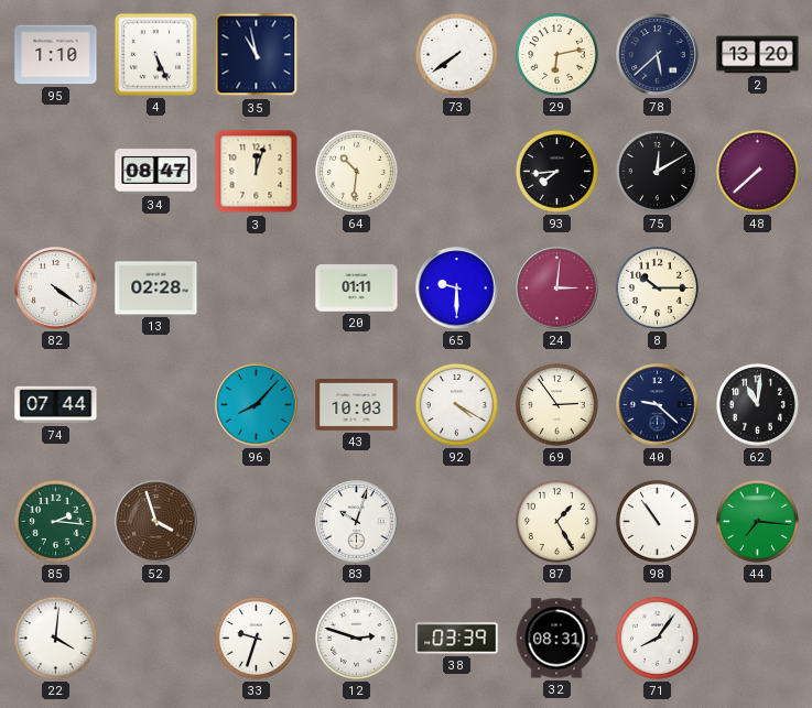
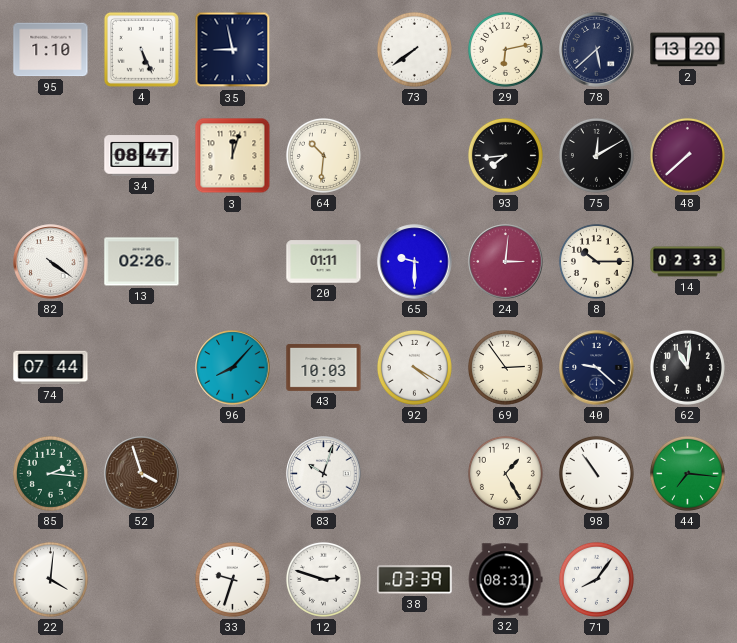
35: 10:58 -> 8:58
13: 02:28 -> 02:26
14: none -> 02:33
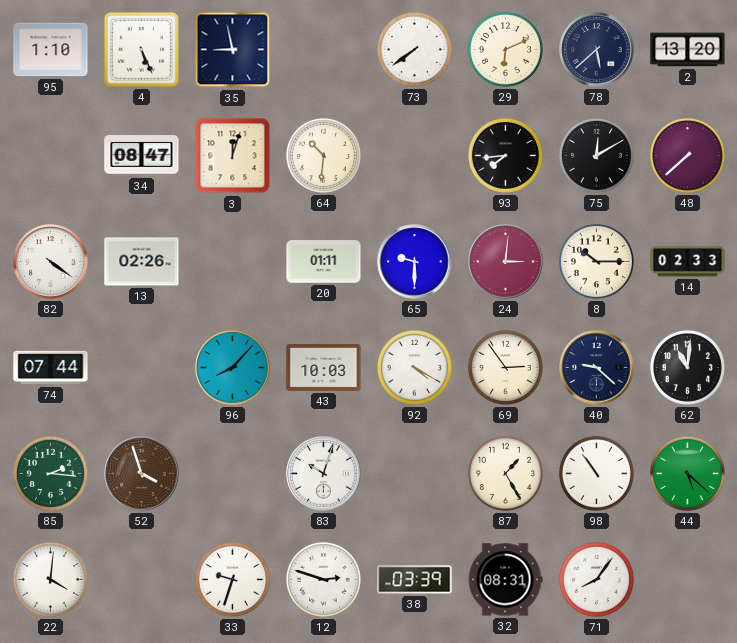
29: 6:13 -> 6:11
44: 7:16 -> 5:22
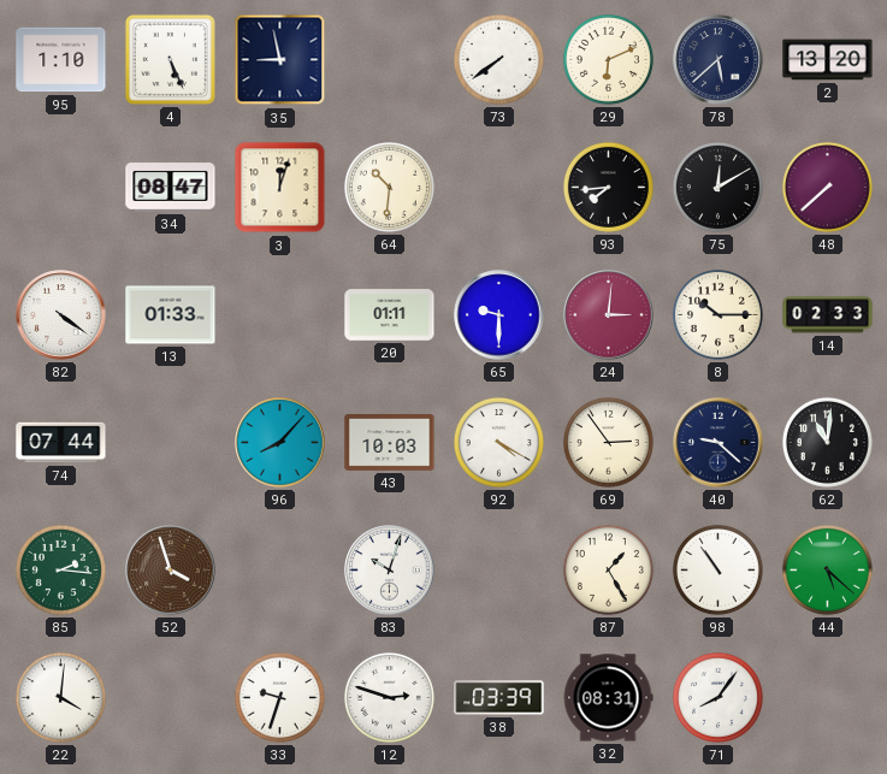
13: 02:26 -> 01:33
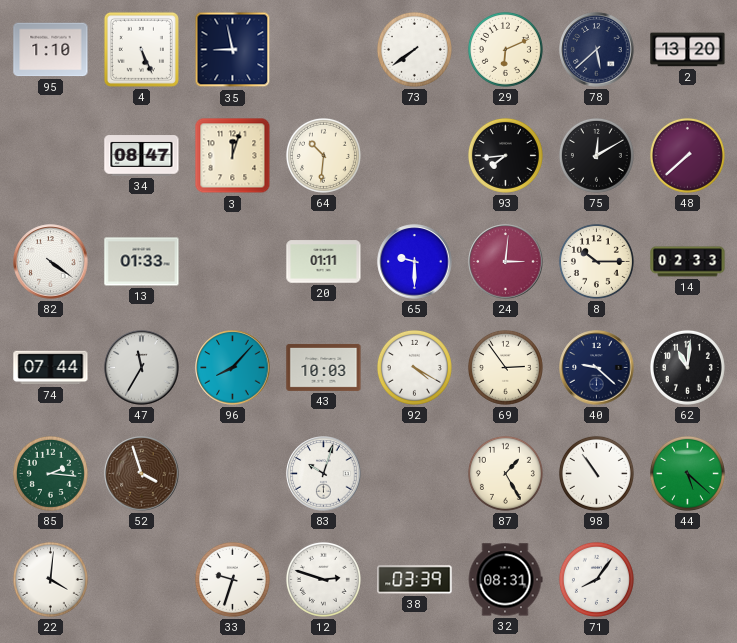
47: none -> 11:35
